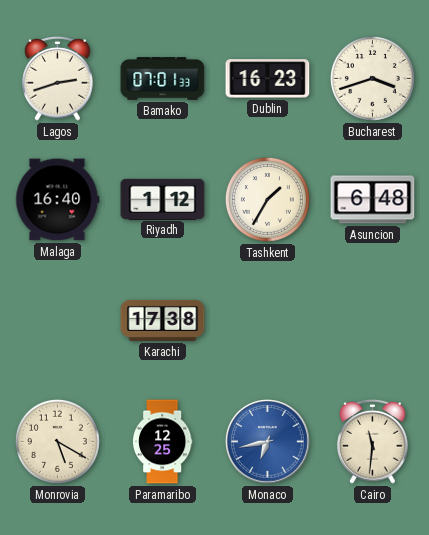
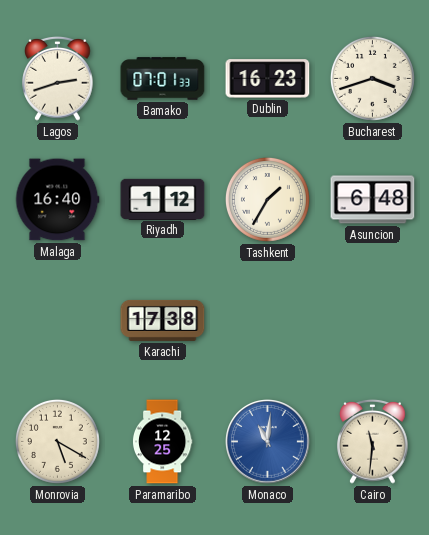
Monaco: 6:43 -> 11:01
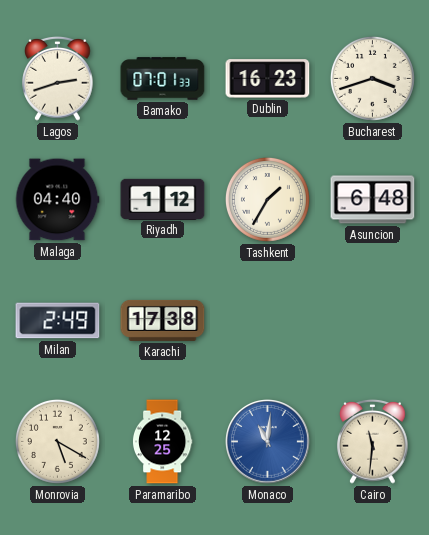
Malaga: 16:40 -> 04:40
Milan: none -> 2:49
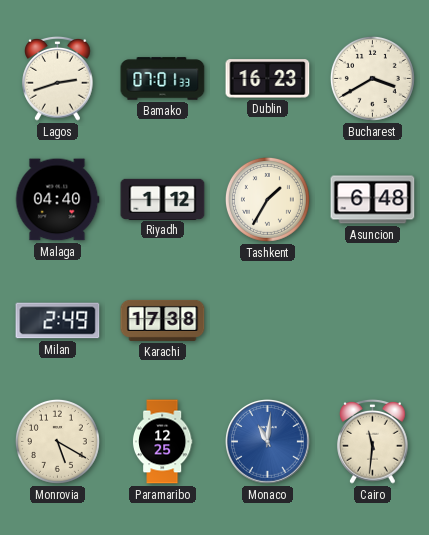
Bucharest: 3:42 -> 3:40
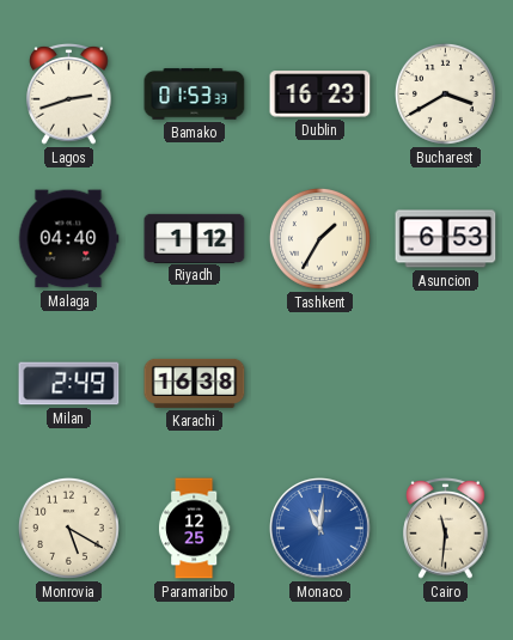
Bamako: 07:01 -> 01:53
Asuncion: 6:48 -> 6:53
Karachi: 17:38 -> 16:38
